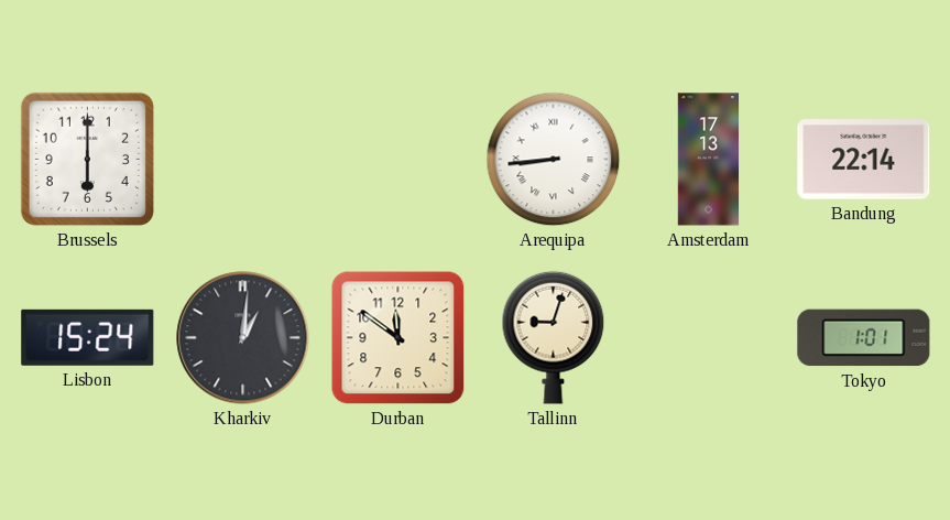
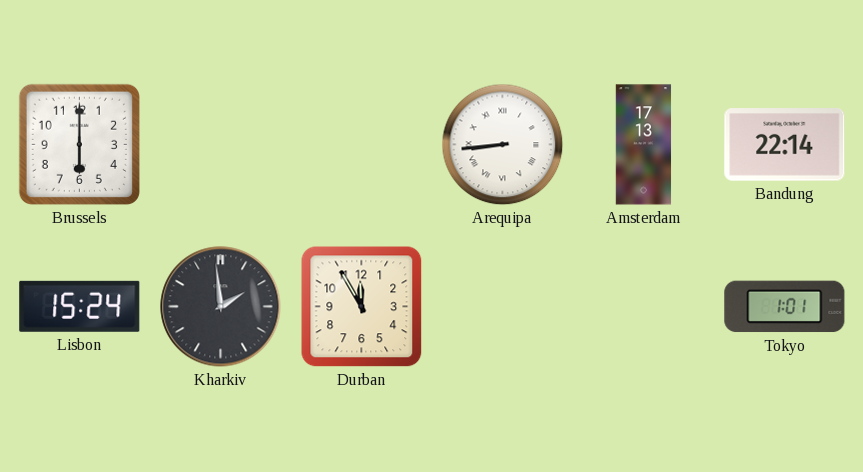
Kharkiv: 1:01 -> 1:59
Durban: 11:51 -> 11:55
Tallinn: 9:03 -> none
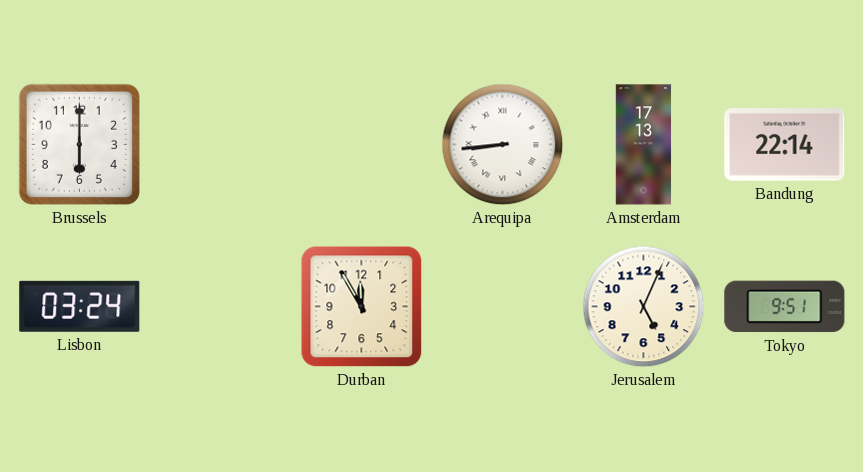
Lisbon: 15:24 -> 03:24
Kharkiv: 1:59 -> none
Jerusalem: none -> 5:04
Tokyo: 1:01 -> 9:51
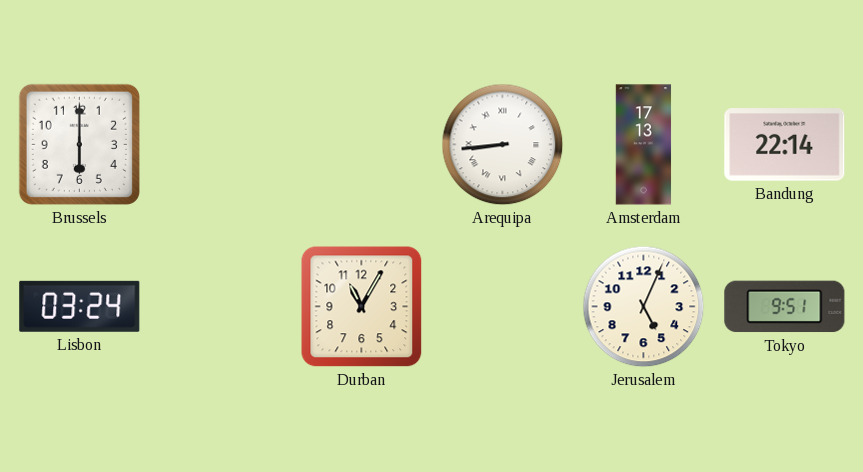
Durban: 11:55 -> 11:05
